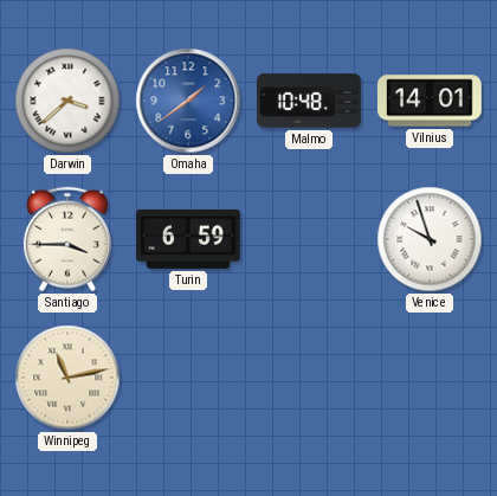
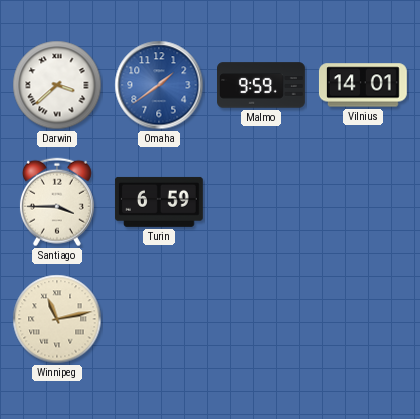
Malmo: 10:48 -> 9:59
Venice: 9:57 -> none
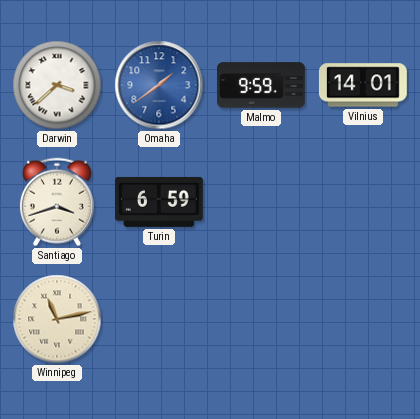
Santiago: 3:45 -> 3:42
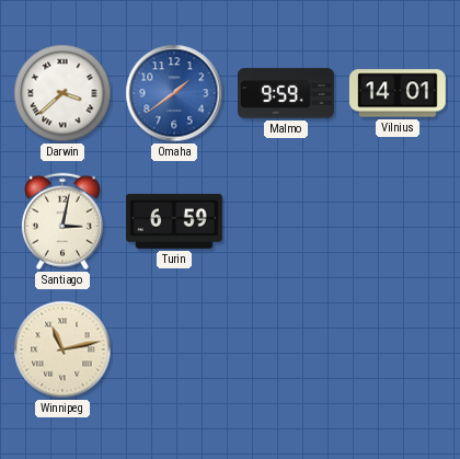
Santiago: 3:42 -> 3:02
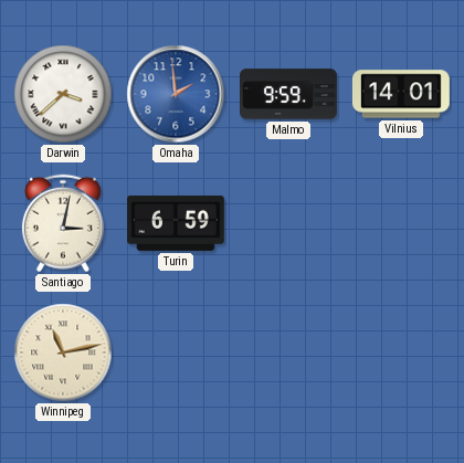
Omaha: 1:39 -> 1:59
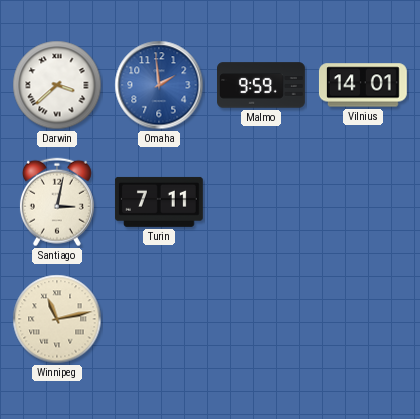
Turin: 6:59 -> 7:11
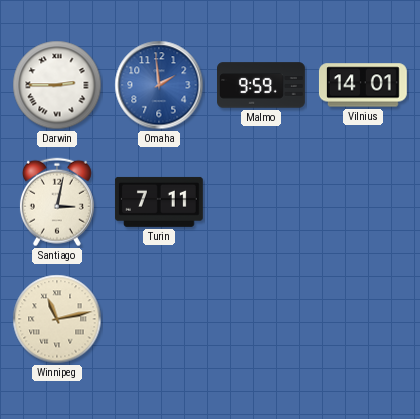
Darwin: 3:38 -> 2:45
